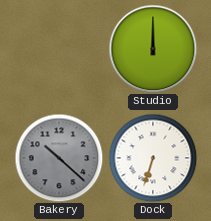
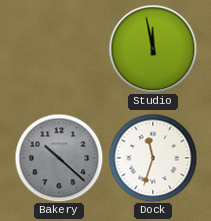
Studio: 12:00 -> 11:58
Dock: 6:33 -> 11:33
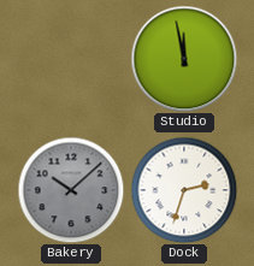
Bakery: 10:22 -> 10:08
Dock: 11:33 -> 2:33
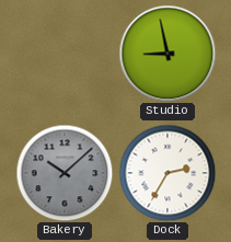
Studio: 11:58 -> 8:58
Dock: 2:33 -> 2:35
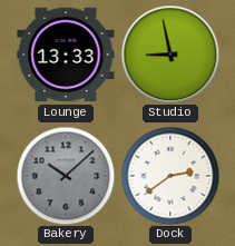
Lounge: none -> 13:33
Dock: 2:35 -> 2:39
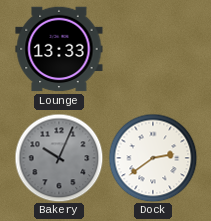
Studio: 8:58 -> none
Bakery: 10:08 -> 10:04
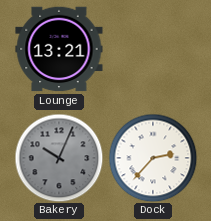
Lounge: 13:33 -> 13:21
Dock: 2:39 -> 2:37
